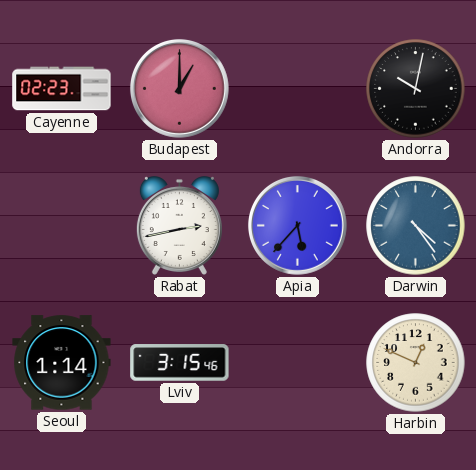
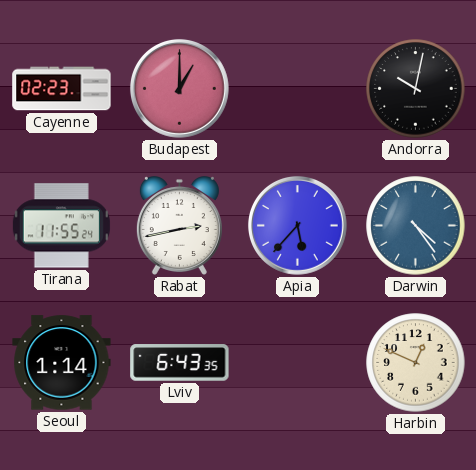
Tirana: none -> 11:55
Lviv: 3:15 -> 6:43
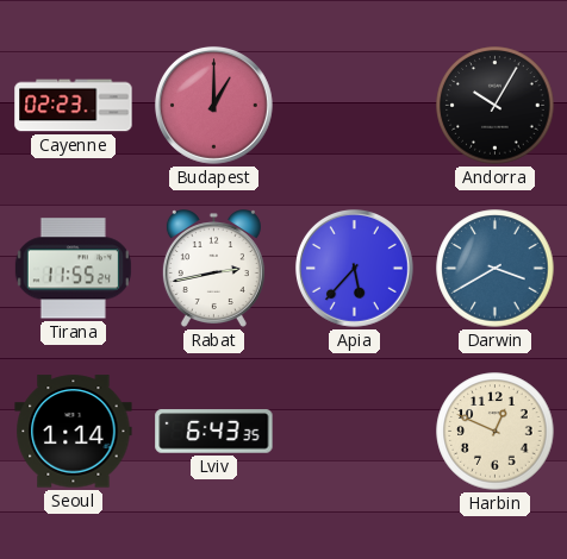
Andorra: 10:02 -> 10:05
Darwin: 4:24 -> 3:40
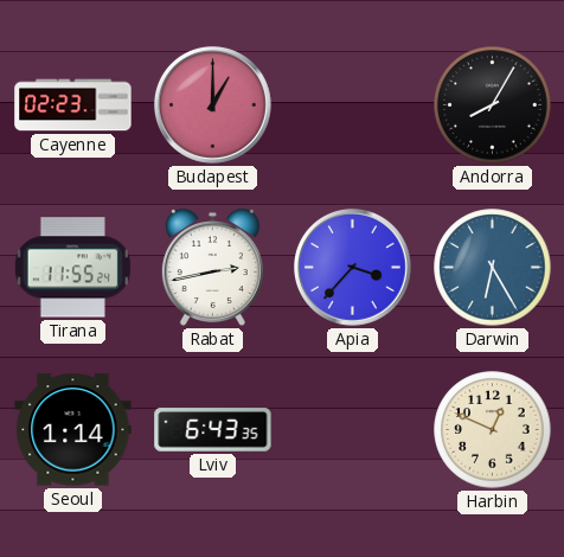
Andorra: 10:05 -> 8:05
Apia: 5:37 -> 3:37
Darwin: 3:40 -> 6:25
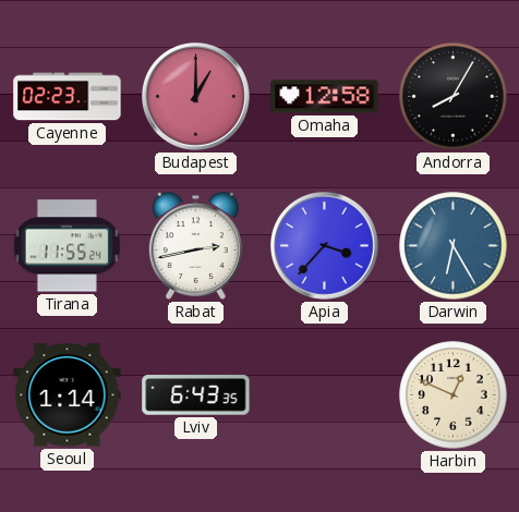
Omaha: none -> 12:58
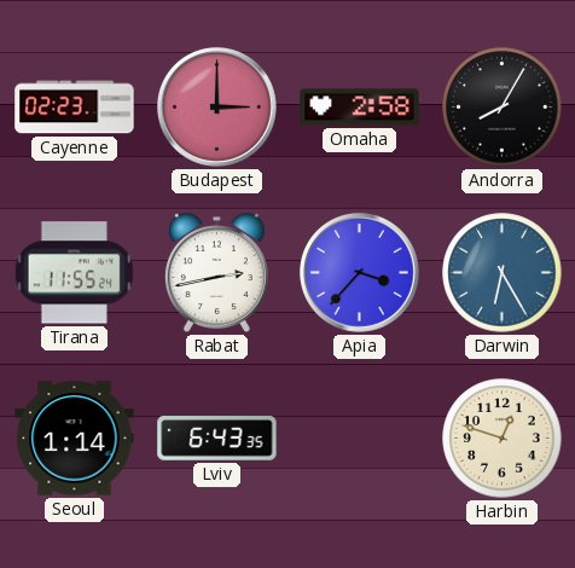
Budapest: 1:00 -> 3:00
Omaha: 12:58 -> 2:58
Harbin: 12:49 -> 12:48
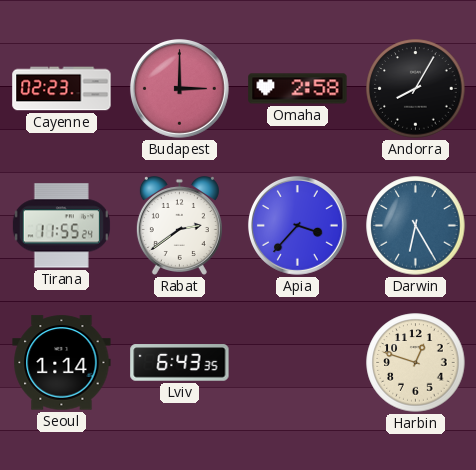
Rabat: 2:43 -> 2:39
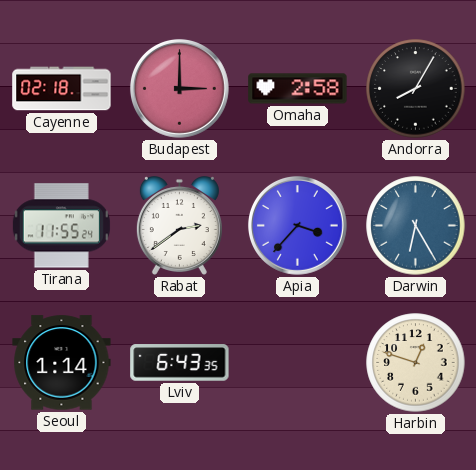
Cayenne: 02:23 -> 02:18
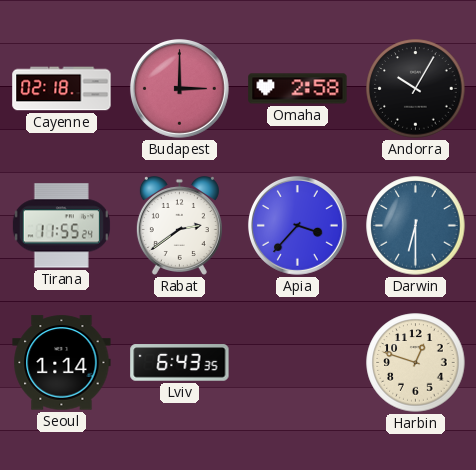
Andorra: 8:05 -> 10:05
Darwin: 6:25 -> 6:30
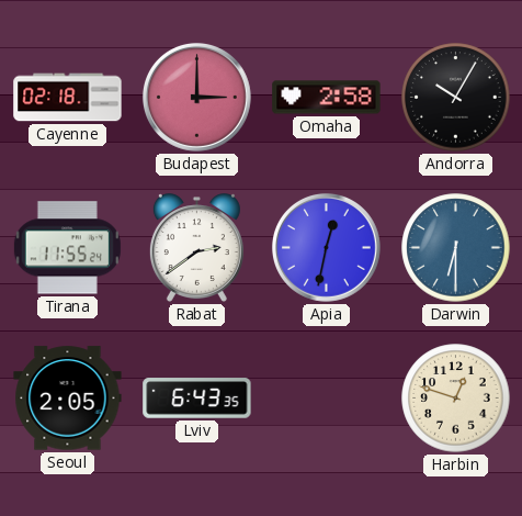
Apia: 3:37 -> 12:32
Seoul: 1:14 -> 2:05
